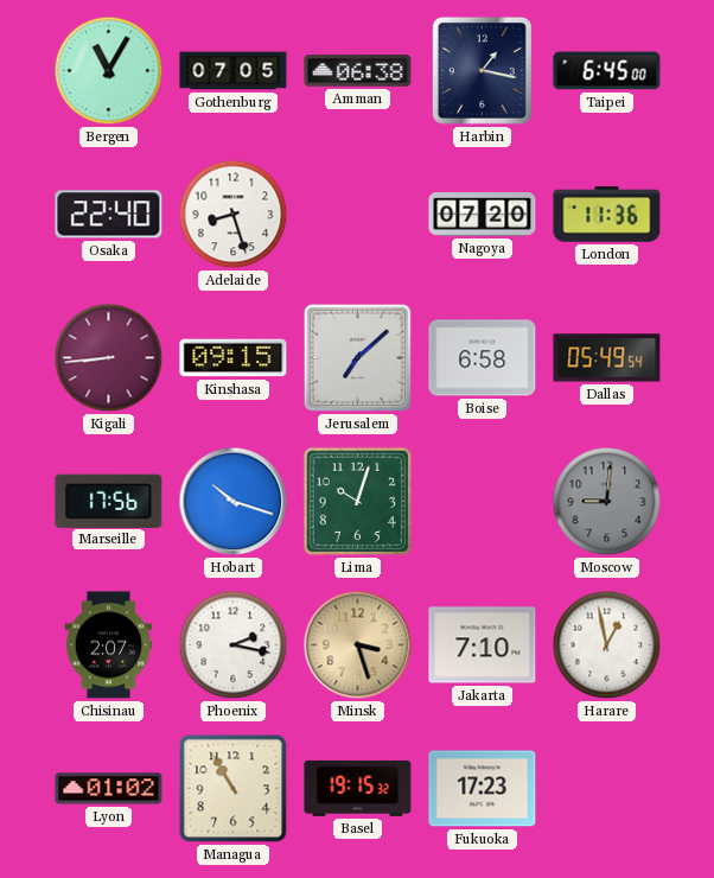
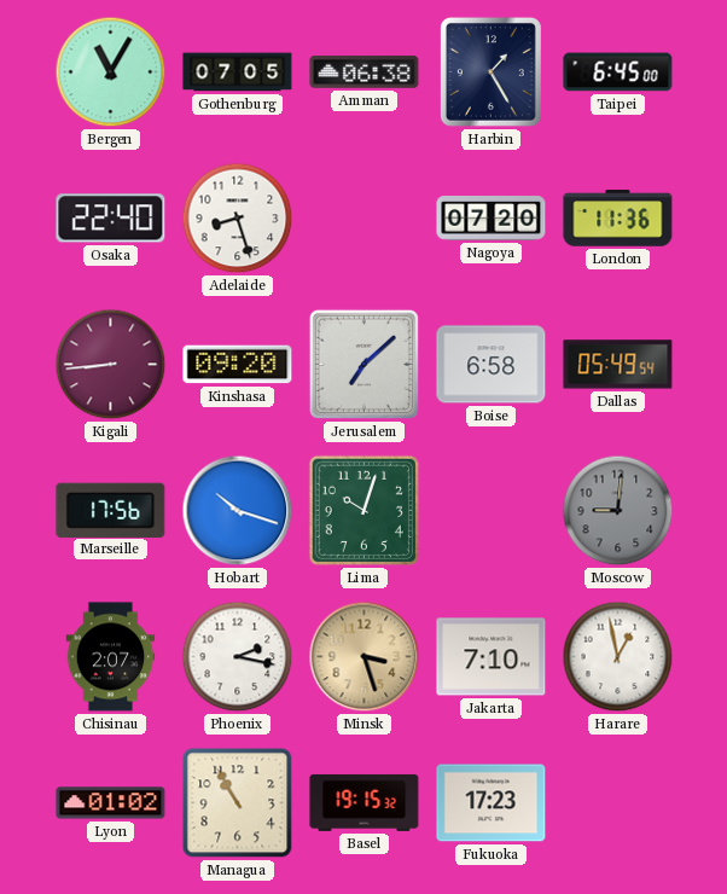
Harbin: 1:17 -> 1:25
Kinshasa: 09:15 -> 09:20
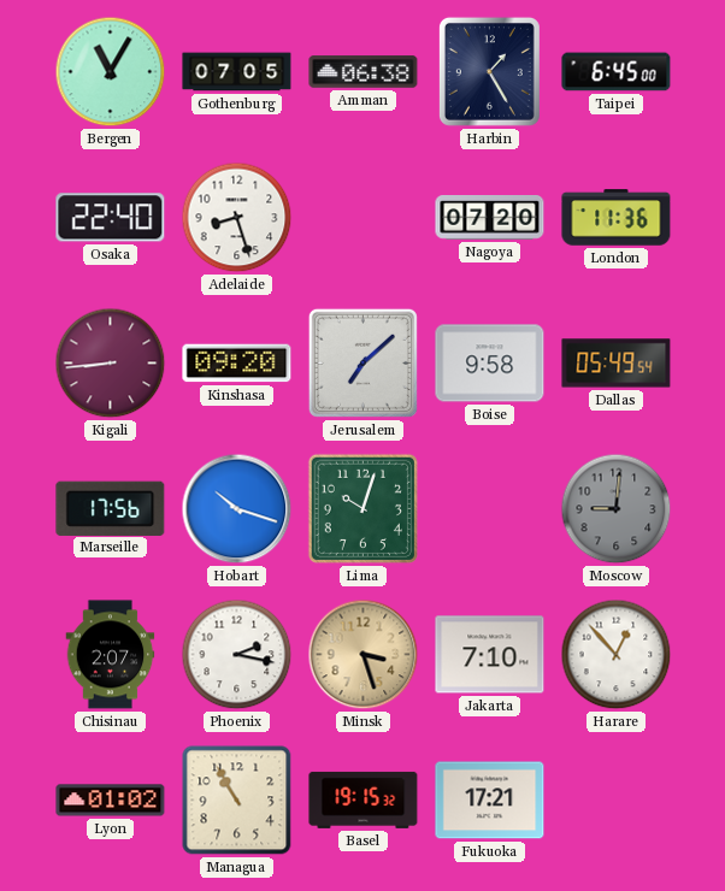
Boise: 6:58 -> 9:58
Harare: 12:58 -> 12:53
Fukuoka: 17:23 -> 17:21
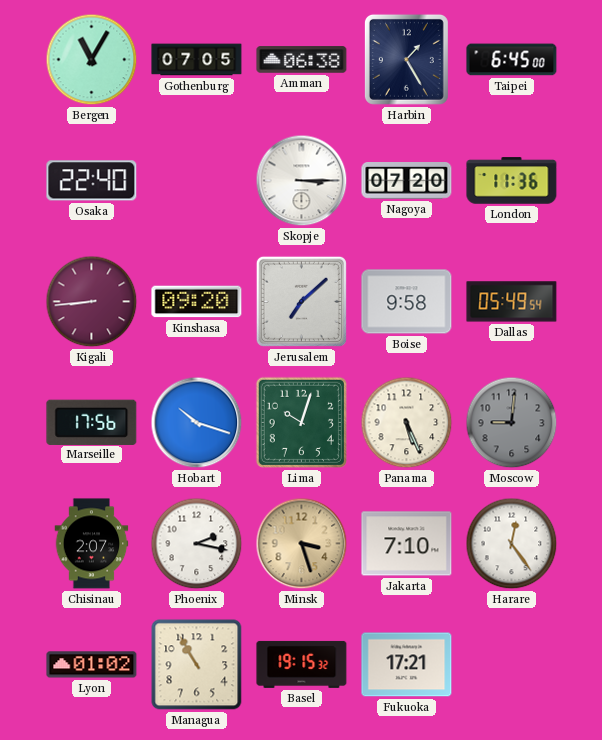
Adelaide: 8:27 -> none
Skopje: none -> 3:15
Panama: none -> 5:26
Harare: 12:53 -> 12:24
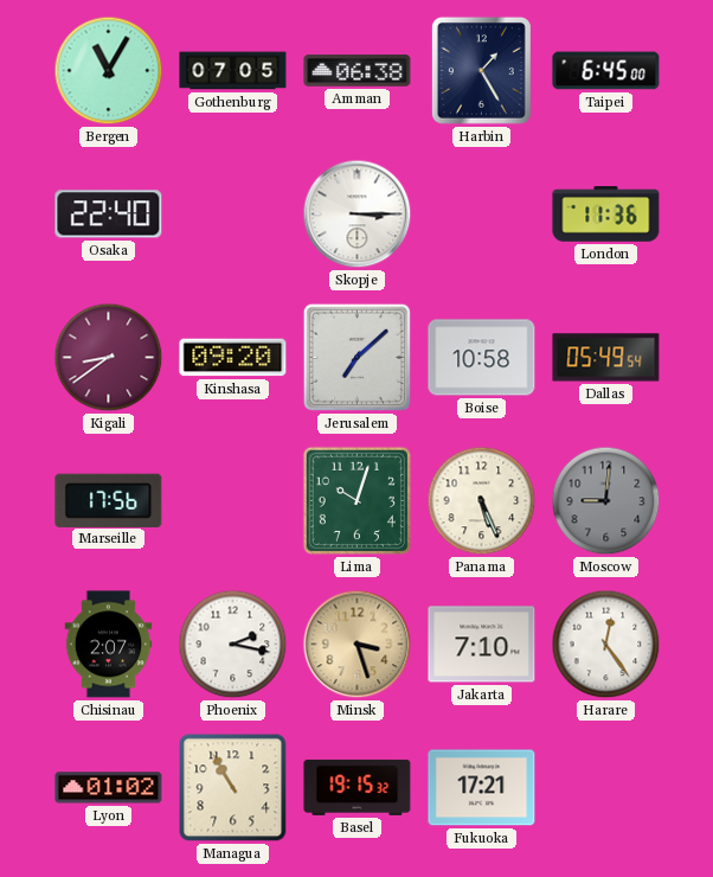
Nagoya: 07:20 -> none
Kigali: 8:44 -> 8:39
Boise: 9:58 -> 10:58
Hobart: 10:18 -> none
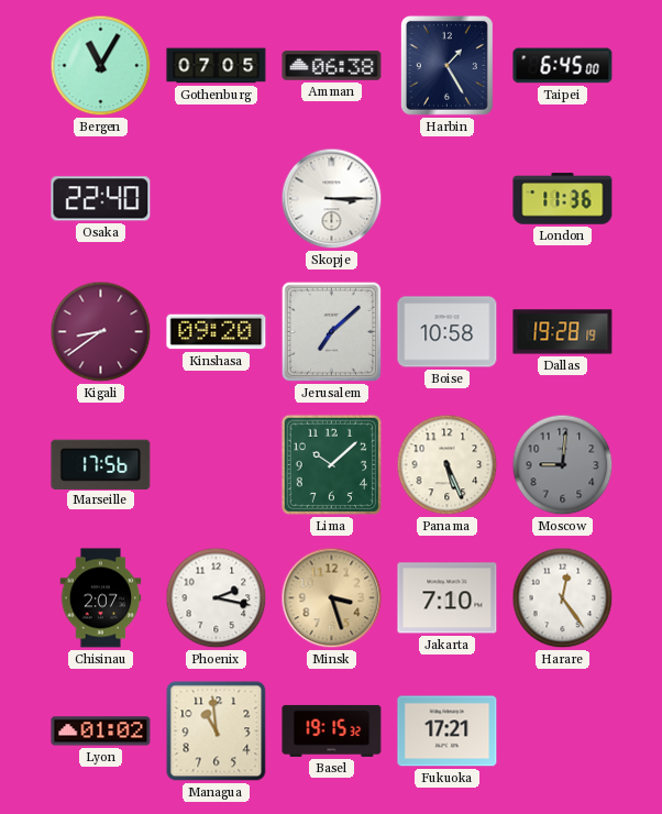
Dallas: 05:49 -> 19:28
Lima: 10:03 -> 10:08
Managua: 10:55 -> 10:59
